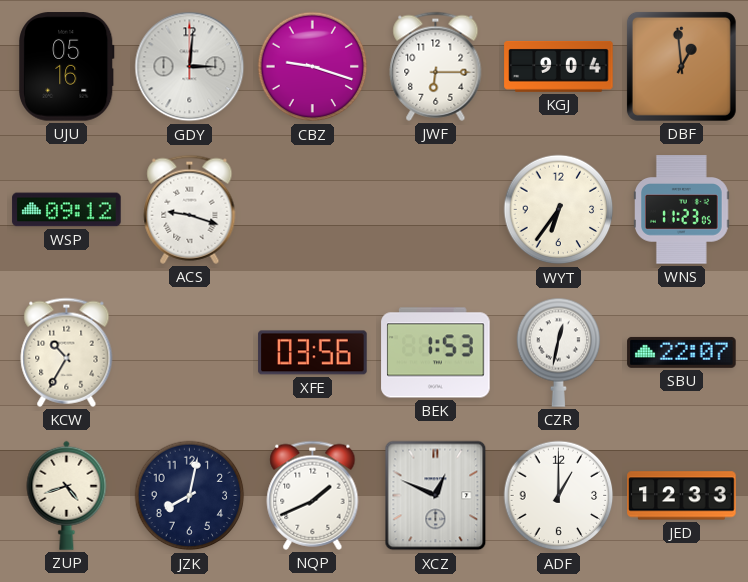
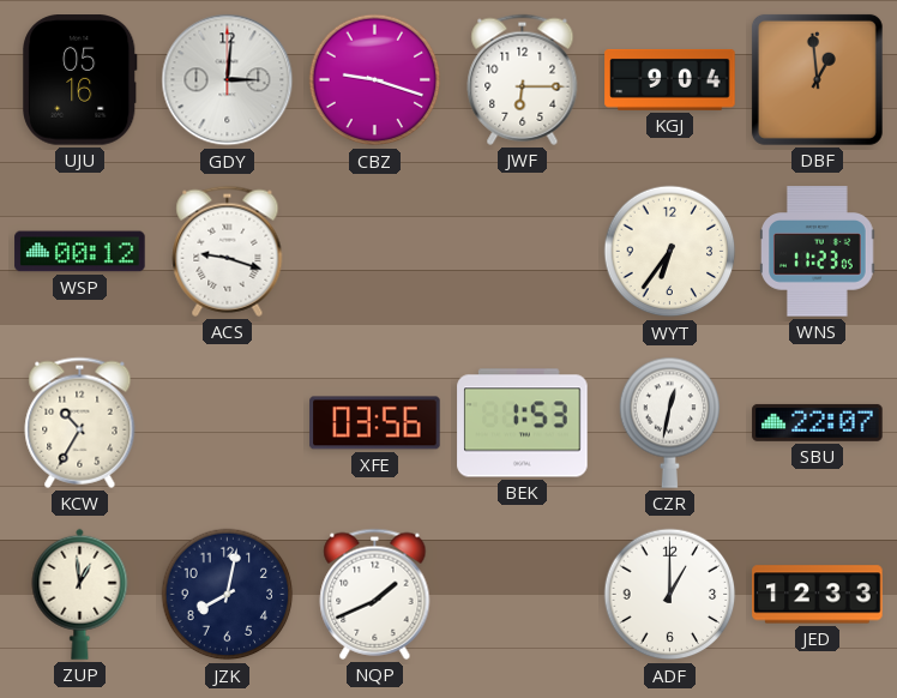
WSP: 09:12 -> 00:12
ZUP: 4:42 -> 12:59
XCZ: 12:49 -> none
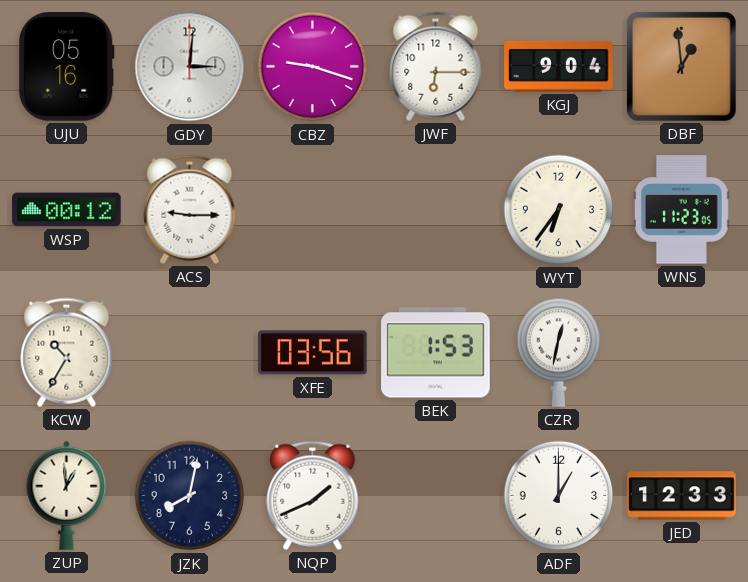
ACS: 9:18 -> 9:15
SBU: 22:07 -> none
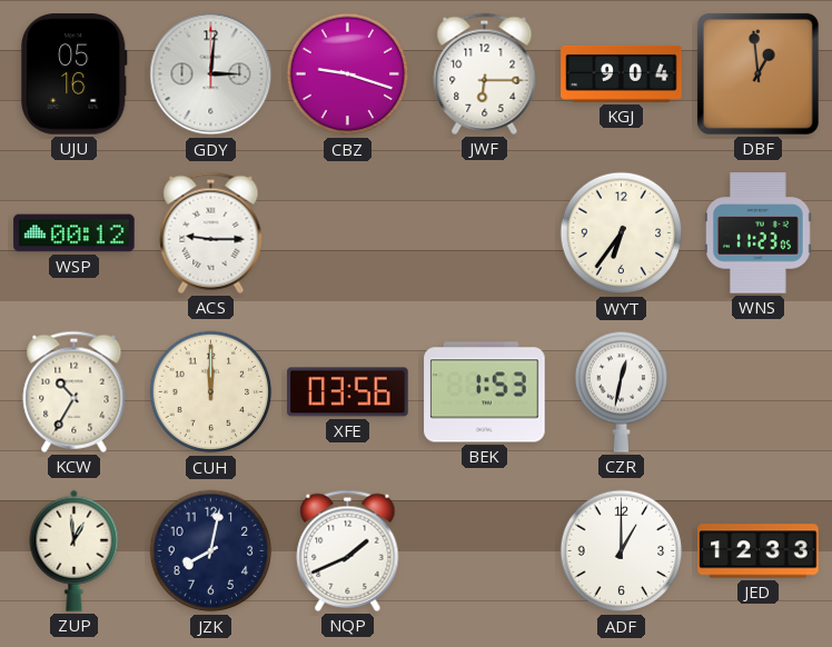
CUH: none -> 12:00
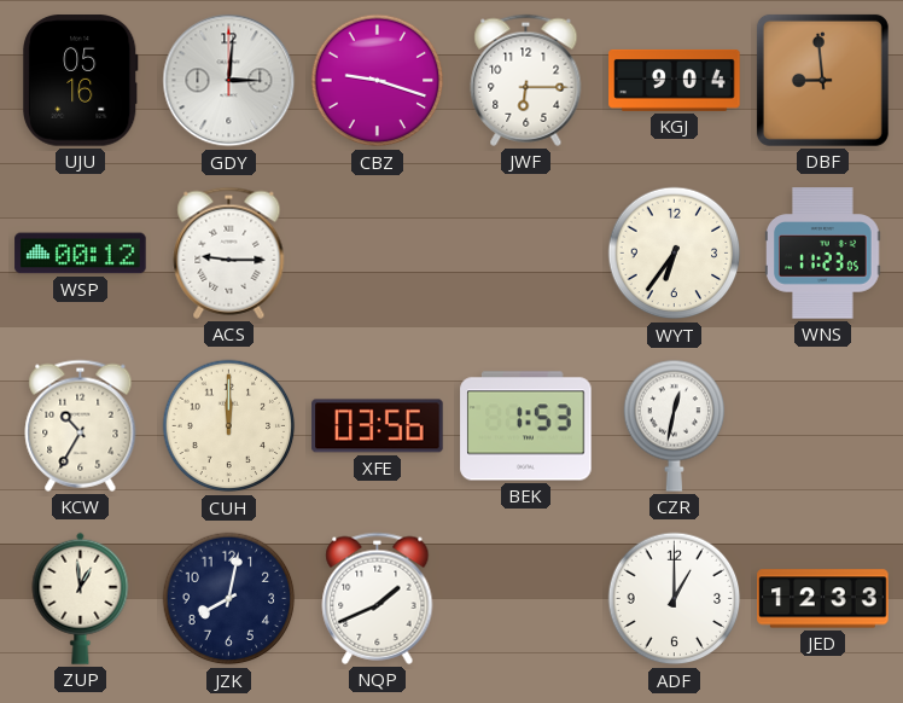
DBF: 12:59 -> 8:59
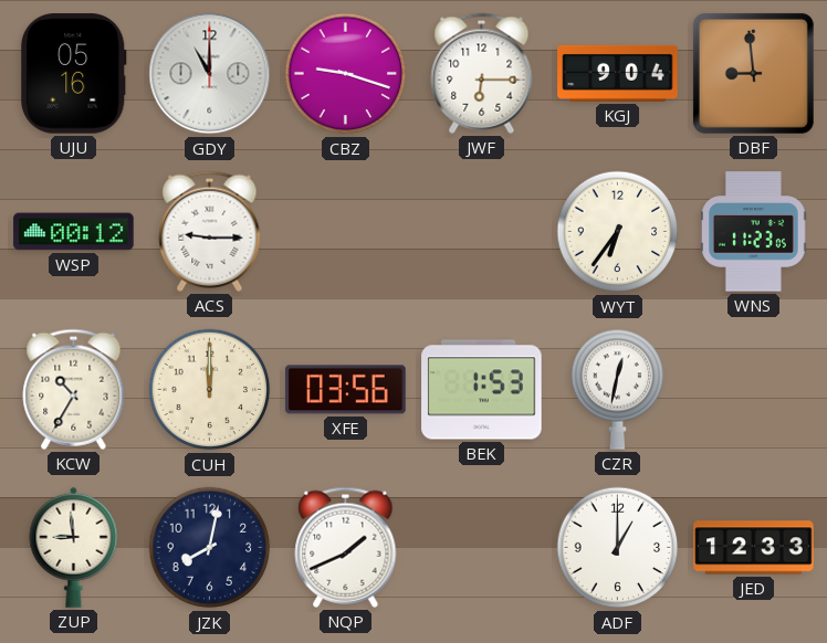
GDY: 3:01 -> 11:00
ZUP: 12:59 -> 8:59
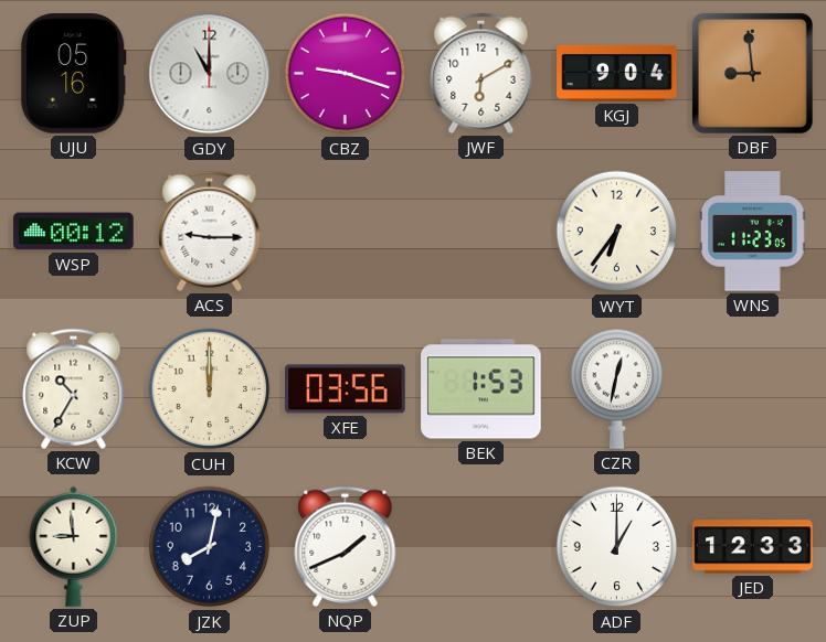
JWF: 6:15 -> 6:10
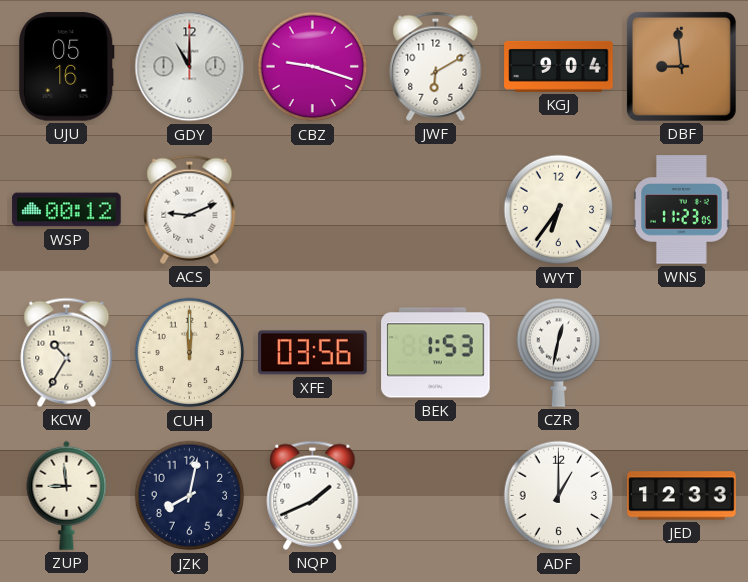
ACS: 9:15 -> 9:11
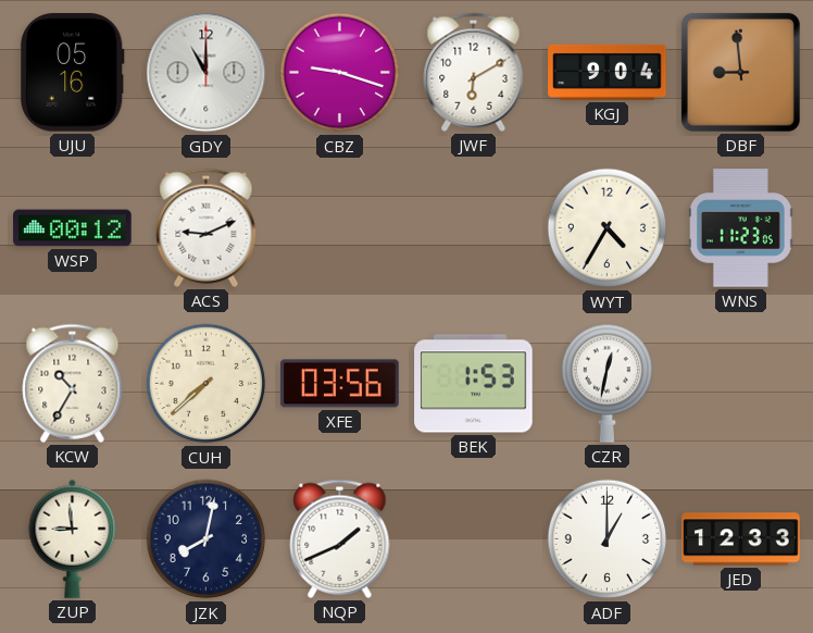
WYT: 6:36 -> 4:35
CUH: 12:00 -> 7:38
